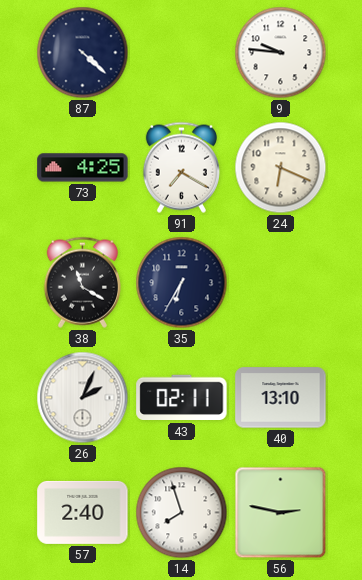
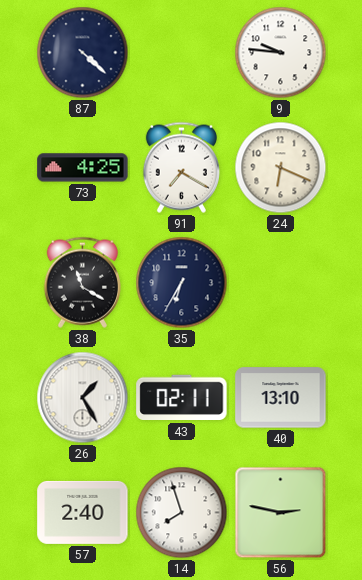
26: 2:04 -> 1:25
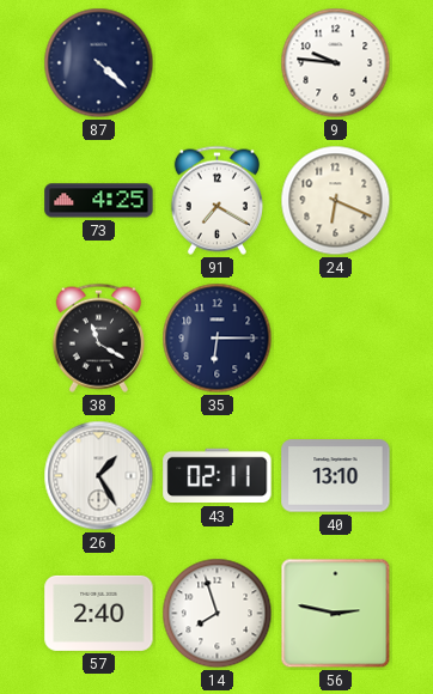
35: 6:35 -> 6:15
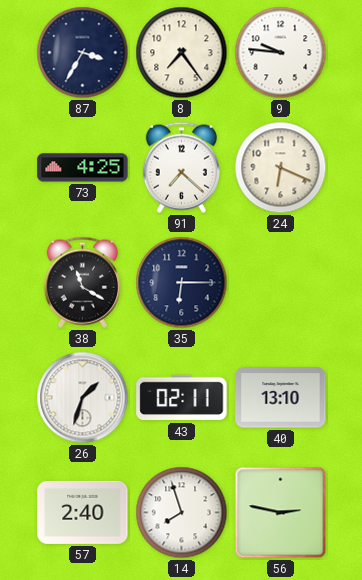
87: 4:22 -> 3:35
8: none -> 7:24
91: 7:20 -> 7:22
26: 1:25 -> 1:33
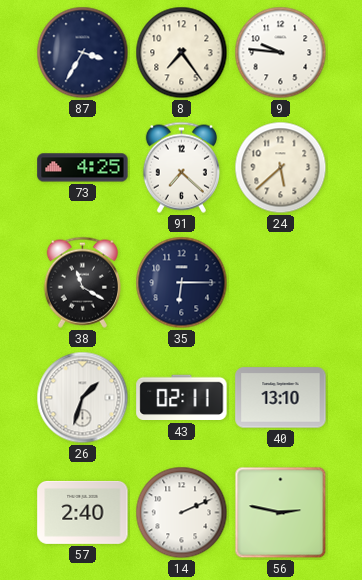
24: 6:19 -> 5:38
14: 7:57 -> 2:11
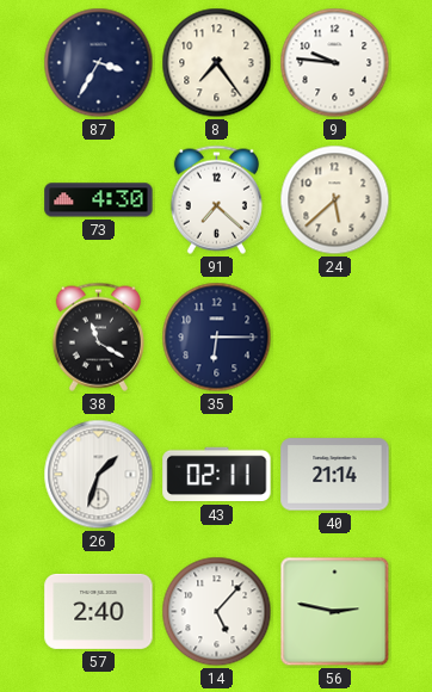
73: 4:25 -> 4:30
40: 13:10 -> 21:14
14: 2:11 -> 5:07
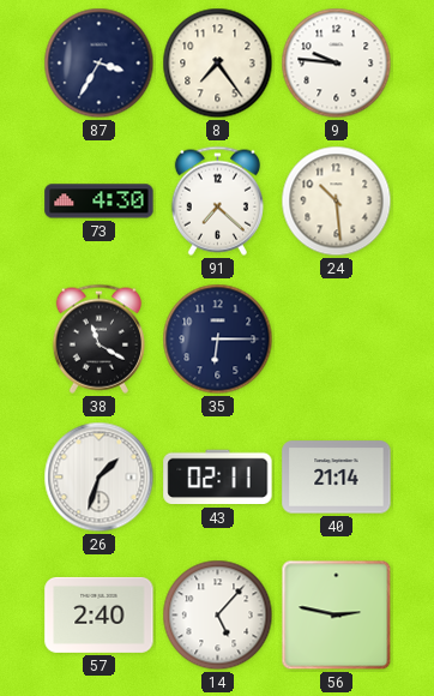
24: 5:38 -> 10:29
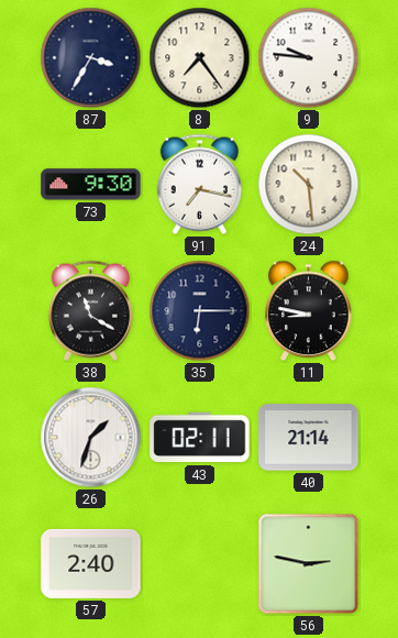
73: 4:30 -> 9:30
91: 7:22 -> 7:17
11: none -> 8:47
14: 5:07 -> none
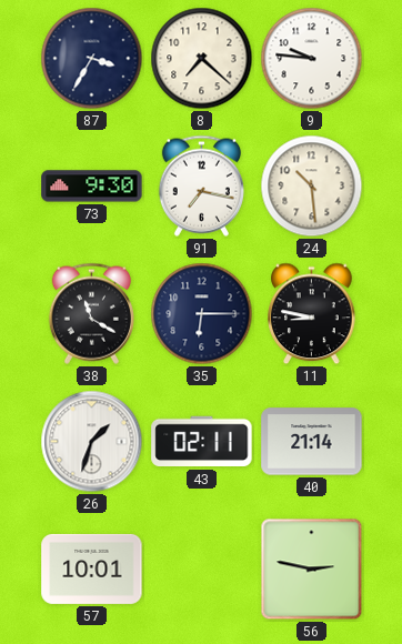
8: 7:24 -> 7:22
57: 2:40 -> 10:01
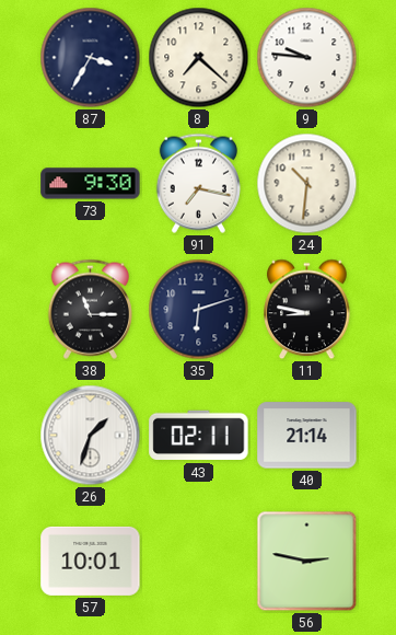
24: 10:29 -> 10:31
38: 11:20 -> 11:15
35: 6:15 -> 6:12
